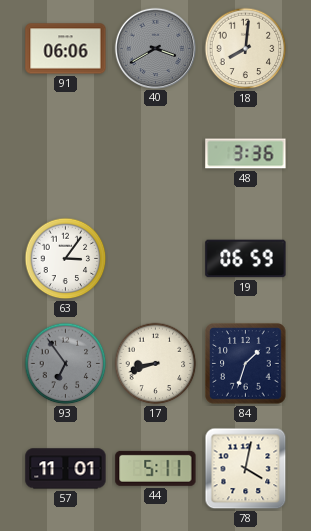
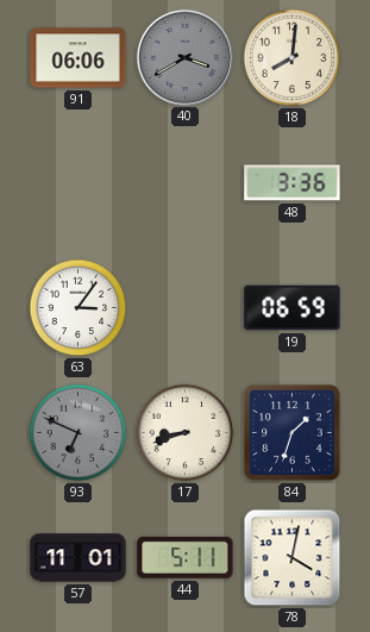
93: 6:54 -> 6:49
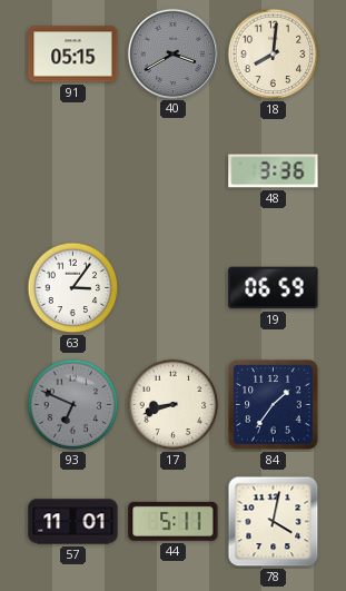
91: 06:06 -> 05:15
84: 1:33 -> 1:36
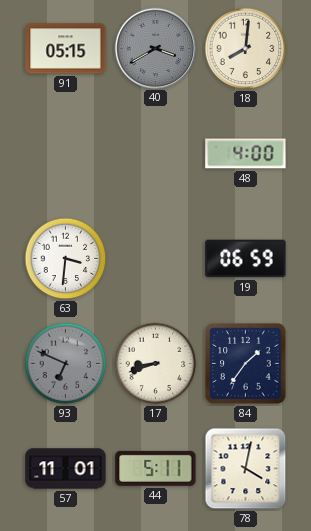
48: 3:36 -> 4:00
63: 3:06 -> 3:31
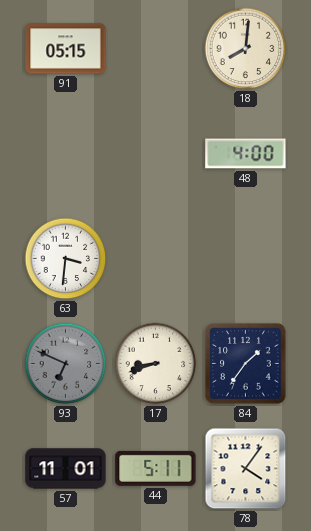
40: 3:40 -> none
19: 06:59 -> none
78: 4:02 -> 4:06
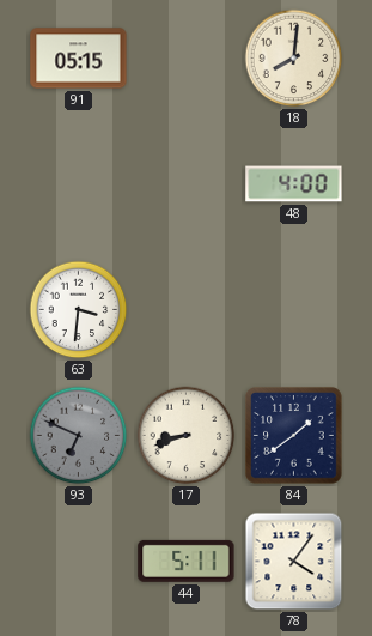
84: 1:36 -> 1:39
57: 11:01 -> none
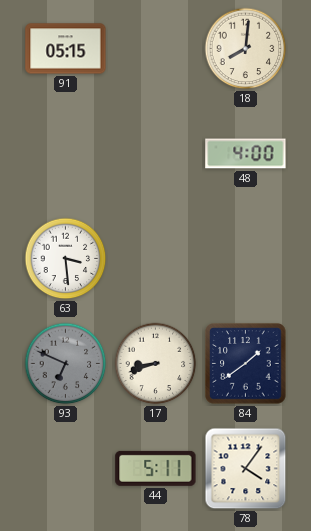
63: 3:31 -> 3:29
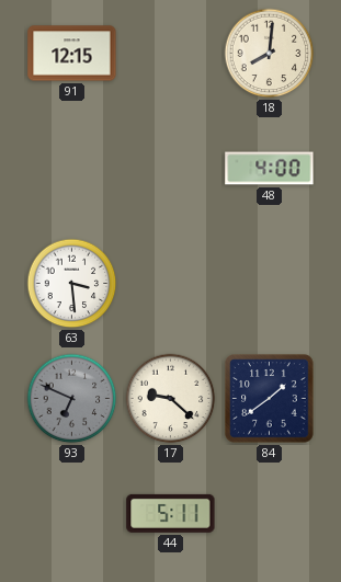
91: 05:15 -> 12:15
17: 8:42 -> 9:22
78: 4:06 -> none
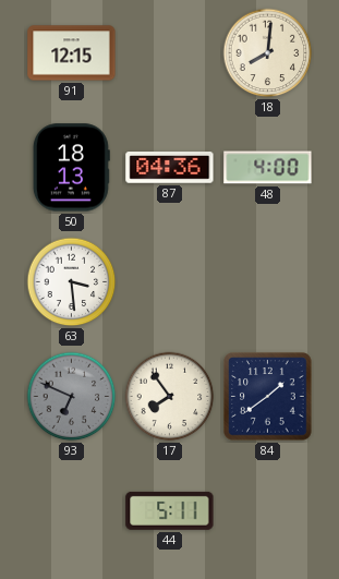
50: none -> 18:13
87: none -> 04:36
17: 9:22 -> 7:54
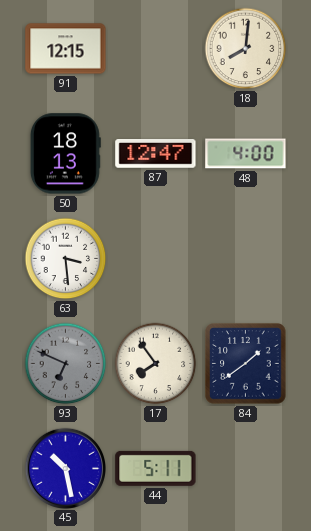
87: 04:36 -> 12:47
45: none -> 10:28
